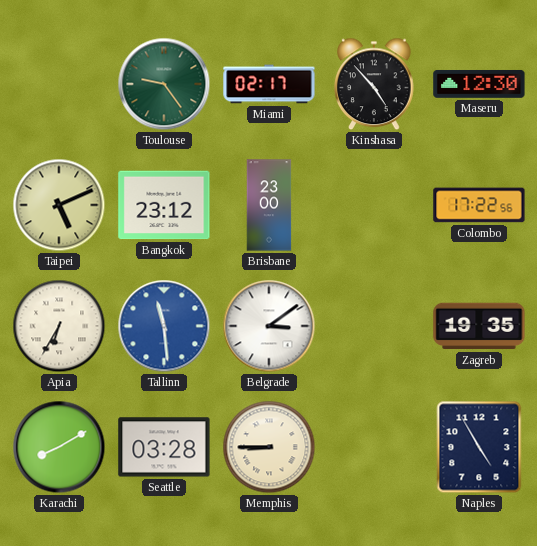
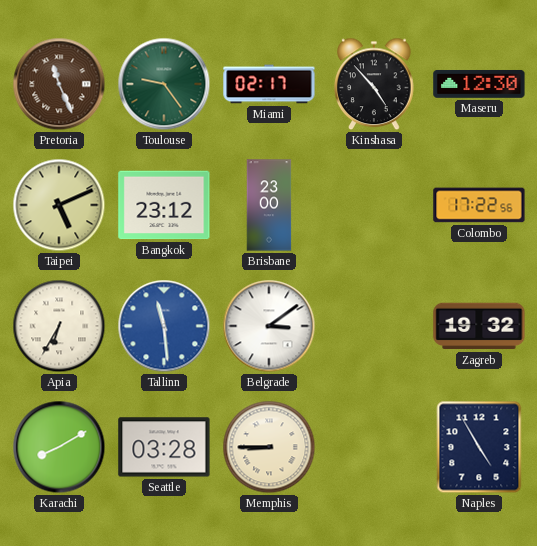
Pretoria: none -> 11:26
Zagreb: 19:35 -> 19:32
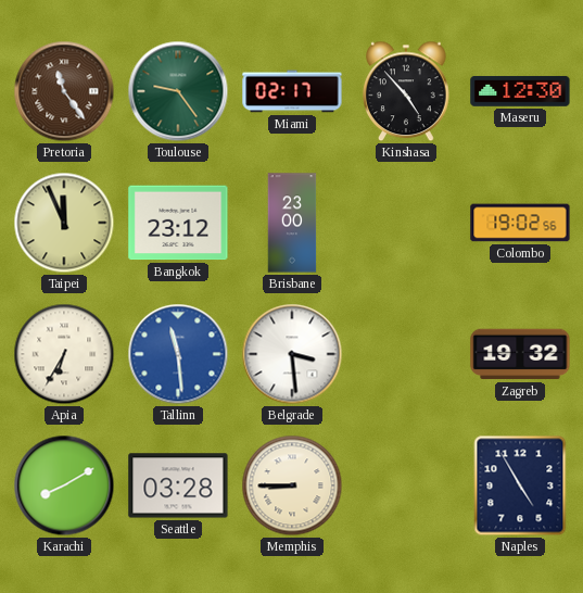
Pretoria: 11:26 -> 11:24
Taipei: 5:11 -> 11:56
Colombo: 17:22 -> 19:02
Belgrade: 3:09 -> 3:29
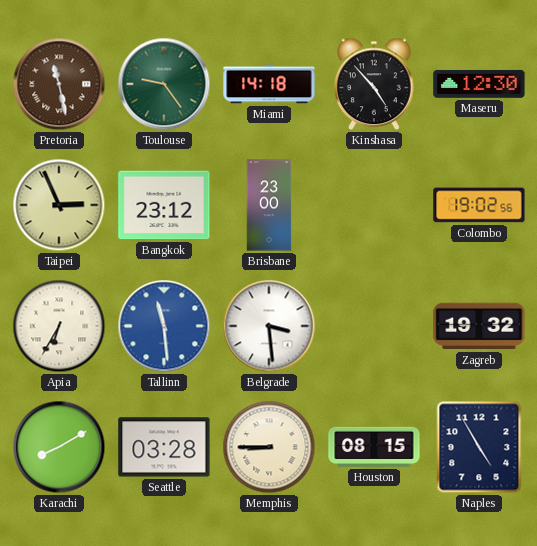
Pretoria: 11:24 -> 11:28
Miami: 02:17 -> 14:18
Taipei: 11:56 -> 2:56
Houston: none -> 08:15
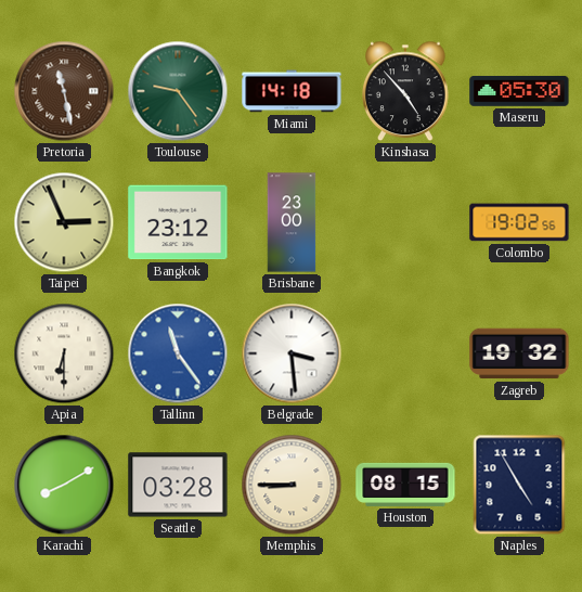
Maseru: 12:30 -> 05:30
Apia: 6:35 -> 6:30
Tallinn: 11:29 -> 11:24
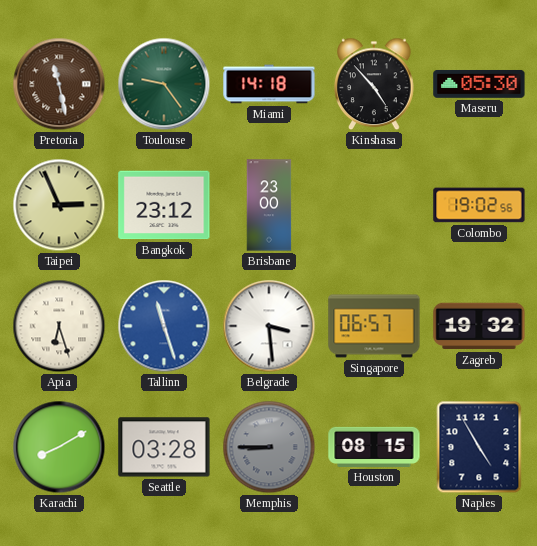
Apia: 6:30 -> 6:27
Tallinn: 11:24 -> 11:27
Singapore: none -> 06:57
Memphis dial: cream -> grey
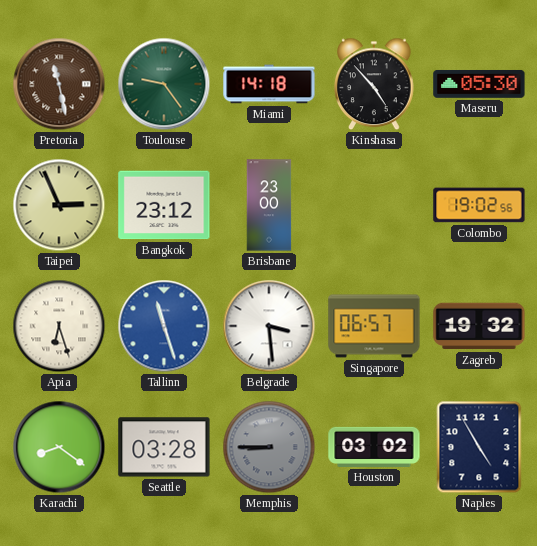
Karachi: 8:10 -> 8:21
Houston: 08:15 -> 03:02
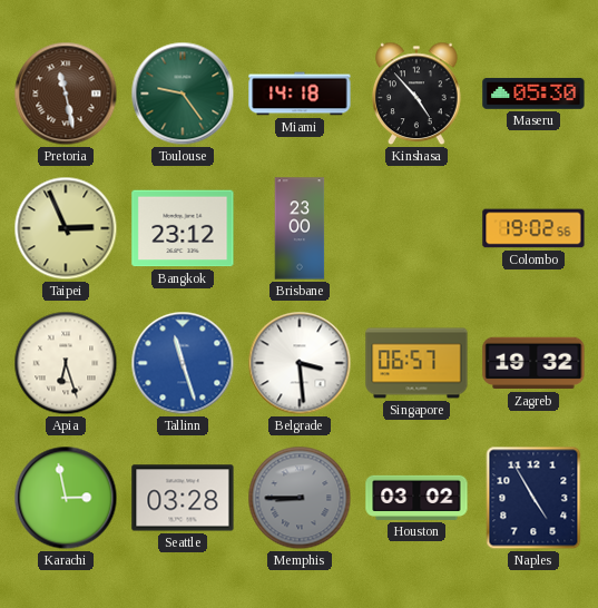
Karachi: 8:21 -> 2:58
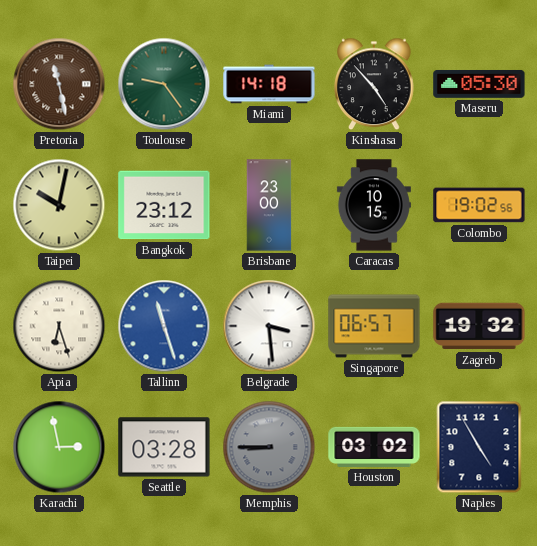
Taipei: 2:56 -> 10:02
Caracas: none -> 10:15
